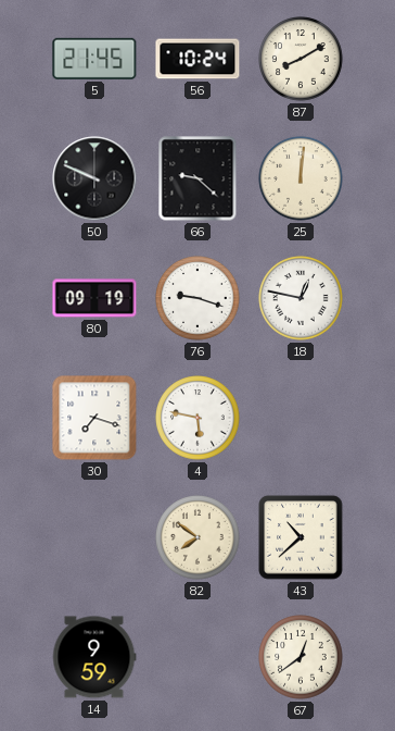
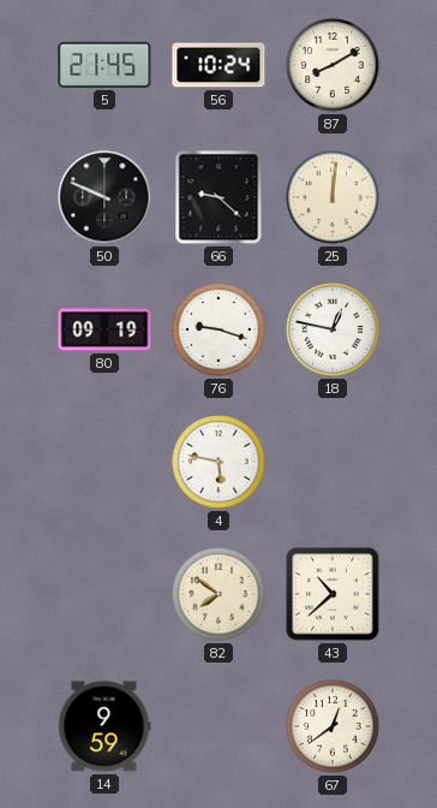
30: 7:18 -> none
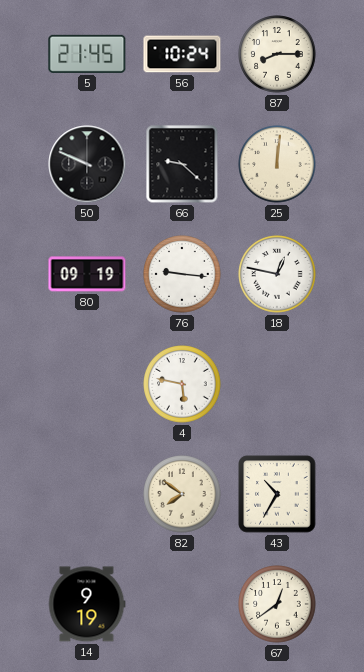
87: 8:10 -> 8:15
76: 9:18 -> 9:16
43: 10:38 -> 10:35
14: 9:59 -> 9:19
